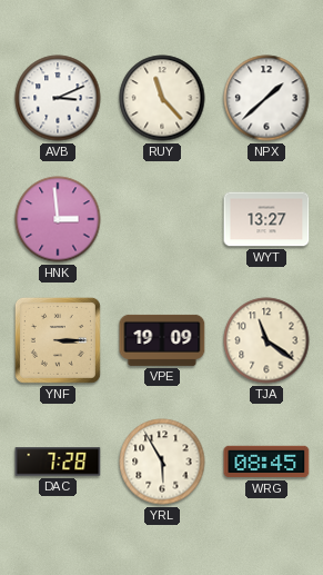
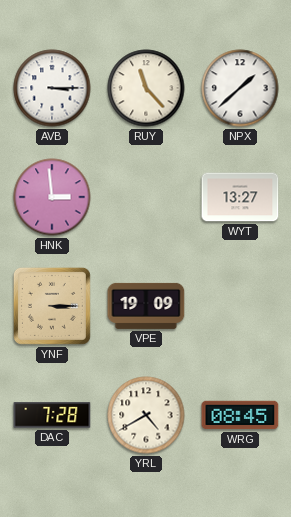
AVB: 3:11 -> 3:15
TJA: 11:21 -> none
YRL: 5:55 -> 4:40
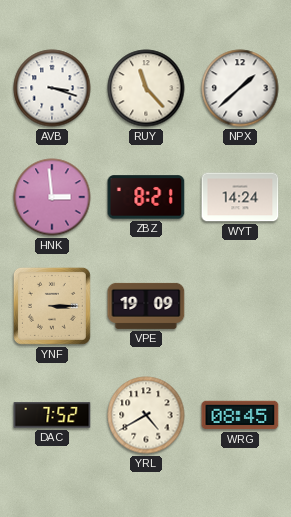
AVB: 3:15 -> 3:18
ZBZ: none -> 8:21
WYT: 13:27 -> 14:24
DAC: 7:28 -> 7:52
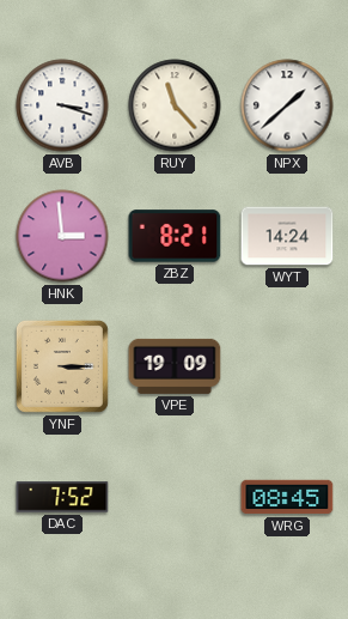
YRL: 4:40 -> none
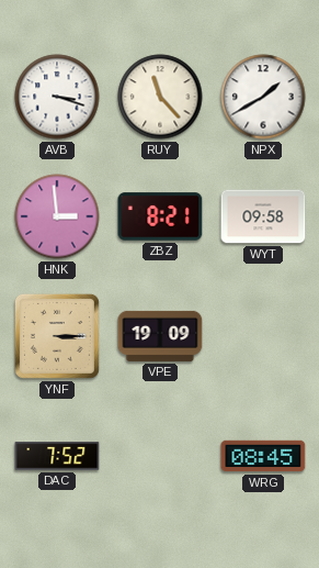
NPX: 1:38 -> 1:40
WYT: 14:24 -> 09:58
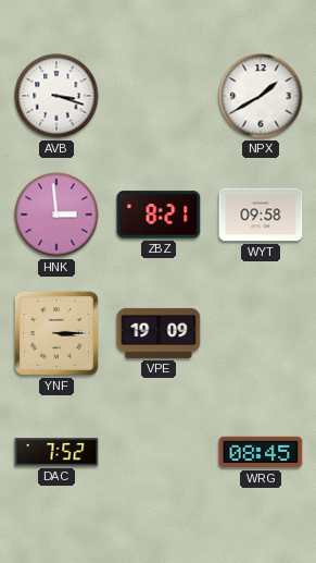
RUY: 11:23 -> none
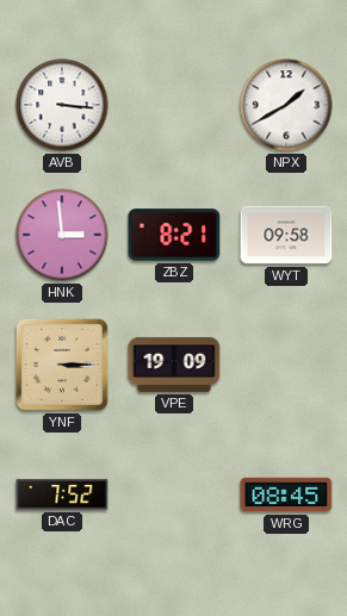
AVB: 3:18 -> 3:16
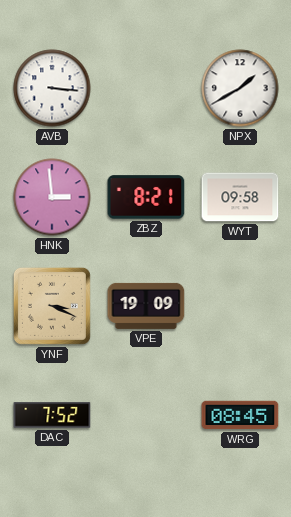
YNF: 3:15 -> 3:19
